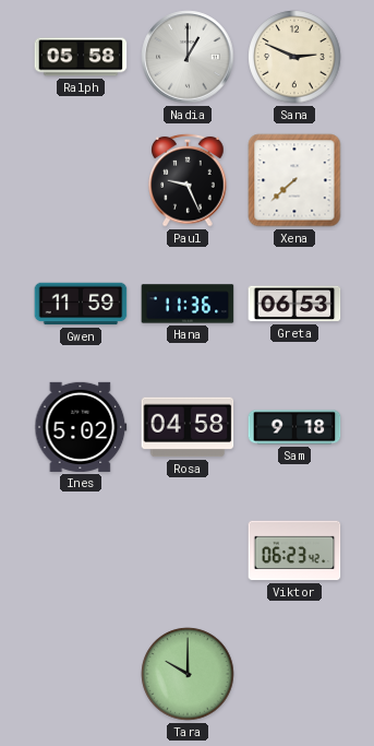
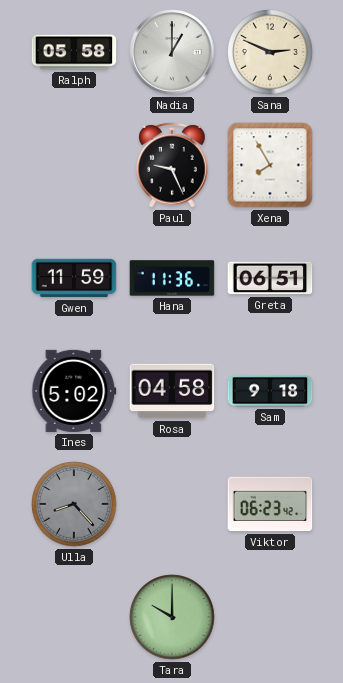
Xena: 7:38 -> 7:55
Greta: 06:53 -> 06:51
Ulla: none -> 8:23
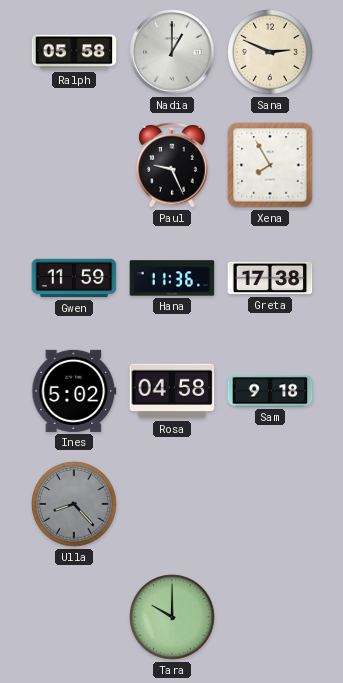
Greta: 06:51 -> 17:38
Viktor: 06:23 -> none
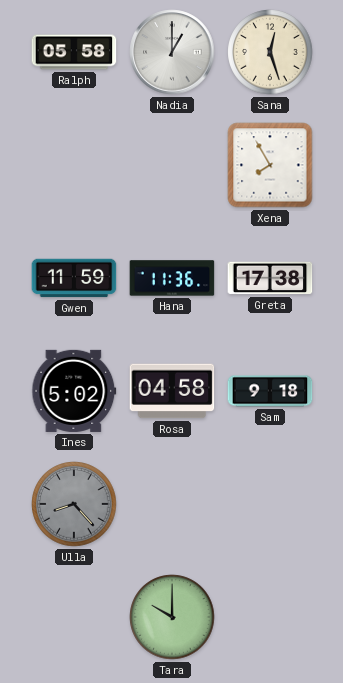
Sana: 2:49 -> 12:27
Paul: 9:26 -> none
